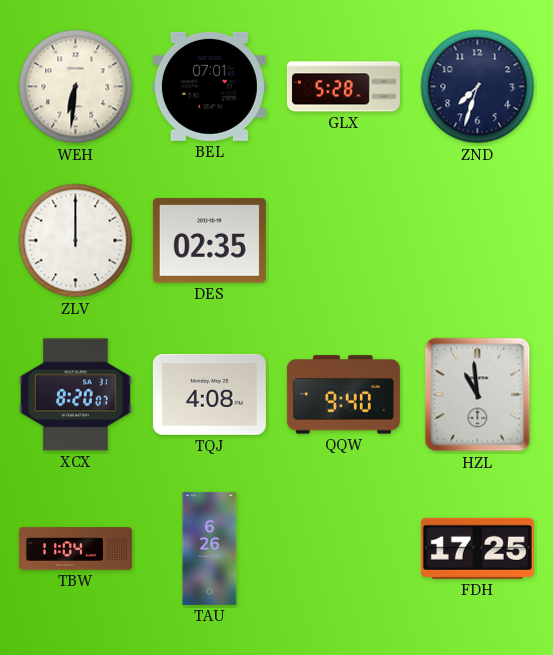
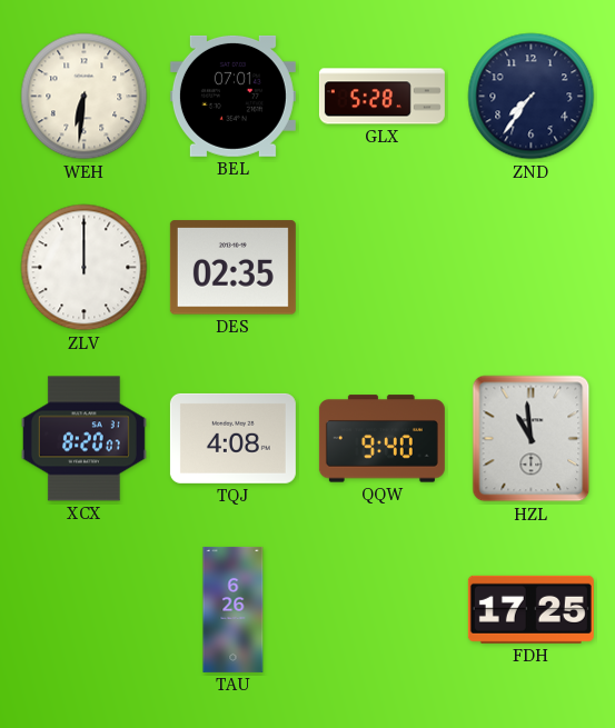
ZND: 7:33 -> 7:36
TBW: 11:04 -> none
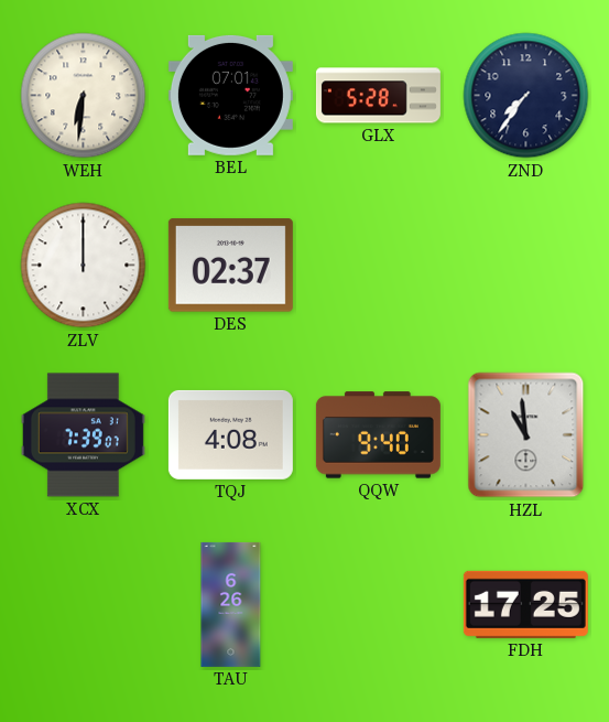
DES: 02:35 -> 02:37
XCX: 8:20 -> 7:39
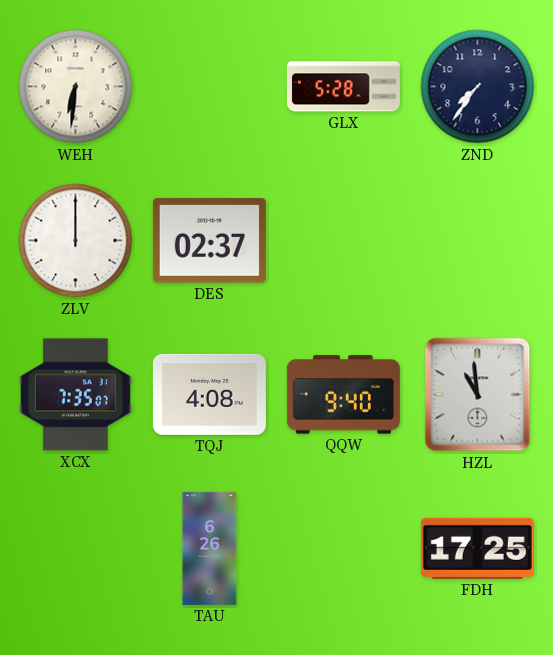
BEL: 07:01 -> none
XCX: 7:39 -> 7:35
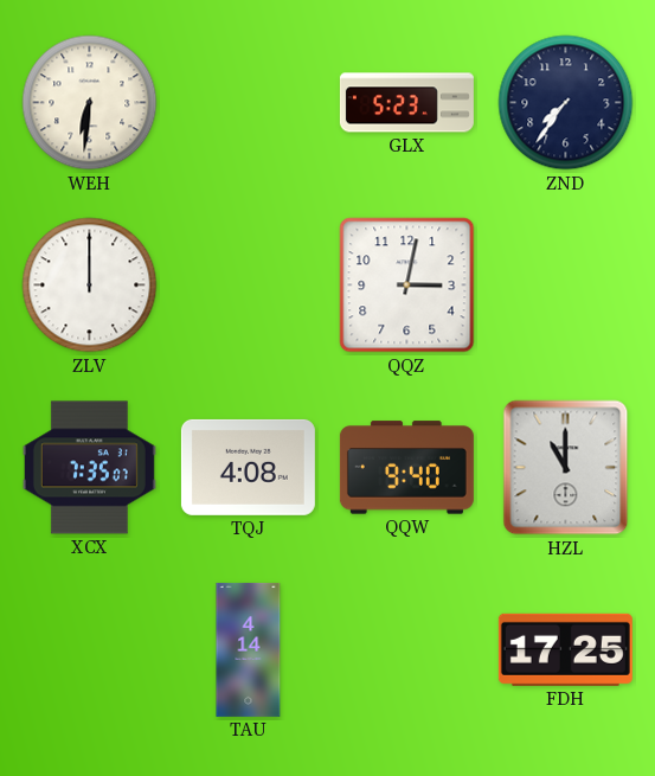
GLX: 5:28 -> 5:23
DES: 02:37 -> none
QQZ: none -> 3:02
HZL: 10:59 -> 11:00
TAU: 6:26 -> 4:14
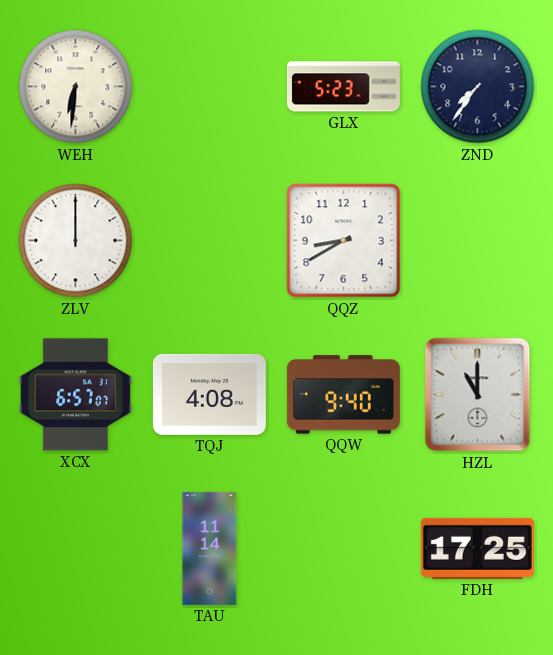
QQZ: 3:02 -> 8:40
XCX: 7:35 -> 6:57
TAU: 4:14 -> 11:14
